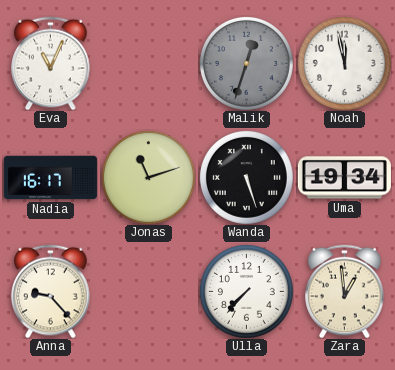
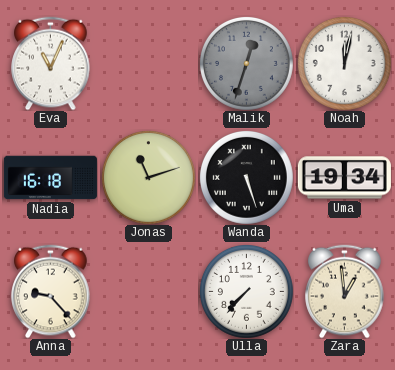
Noah: 11:58 -> 12:02
Nadia: 16:17 -> 16:18
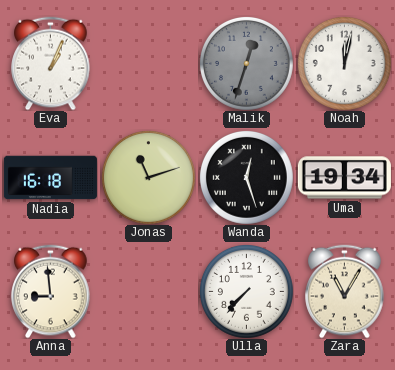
Eva: 11:04 -> 1:04
Wanda: 5:27 -> 12:27
Anna: 9:23 -> 8:59
Zara: 12:59 -> 11:05
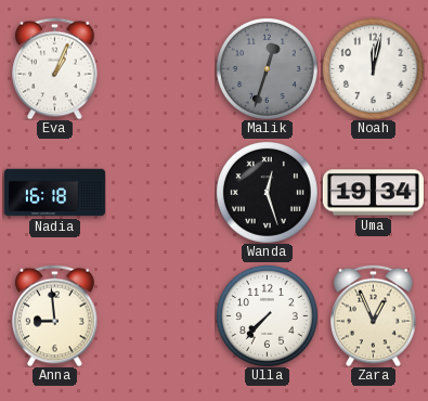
Jonas: 11:12 -> none
Zara: 11:05 -> 12:56
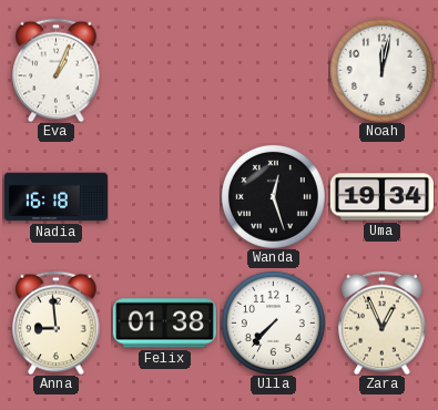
Malik: 12:33 -> none
Felix: none -> 01:38
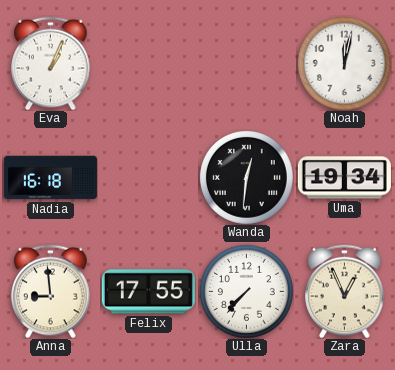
Wanda: 12:27 -> 12:31
Felix: 01:38 -> 17:55
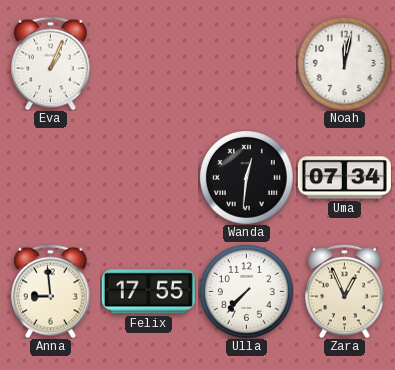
Nadia: 16:18 -> none
Uma: 19:34 -> 07:34
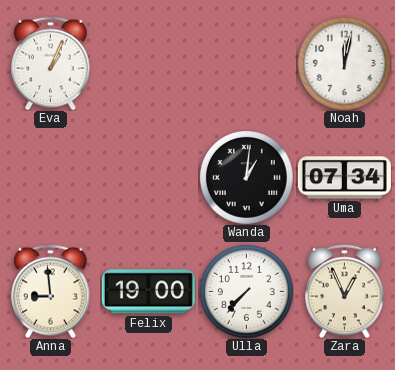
Wanda: 12:31 -> 1:01
Felix: 17:55 -> 19:00
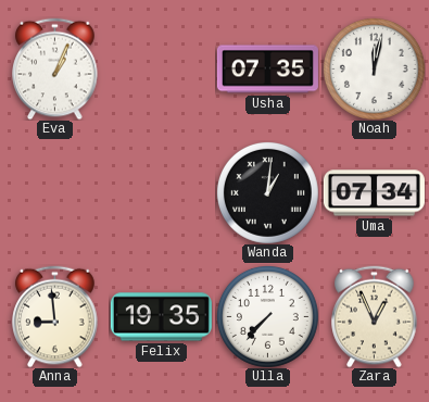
Usha: none -> 07:35
Felix: 19:00 -> 19:35
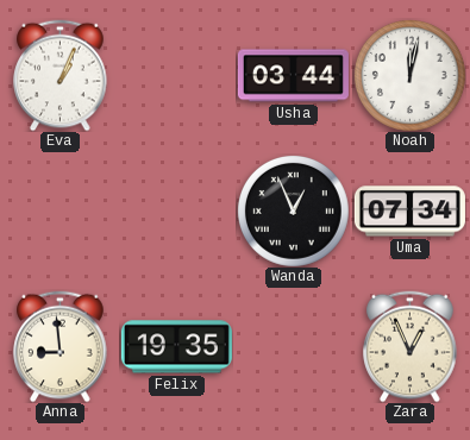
Usha: 07:35 -> 03:44
Wanda: 1:01 -> 12:56
Ulla: 7:37 -> none
